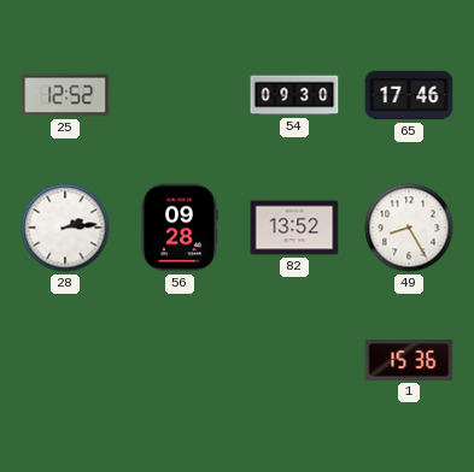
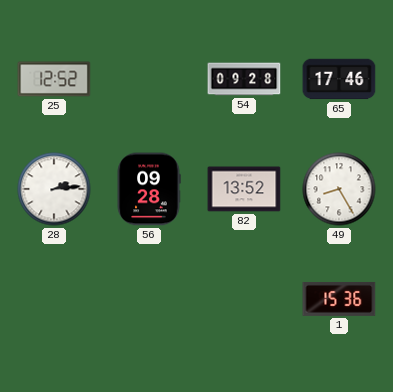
54: 09:30 -> 09:28
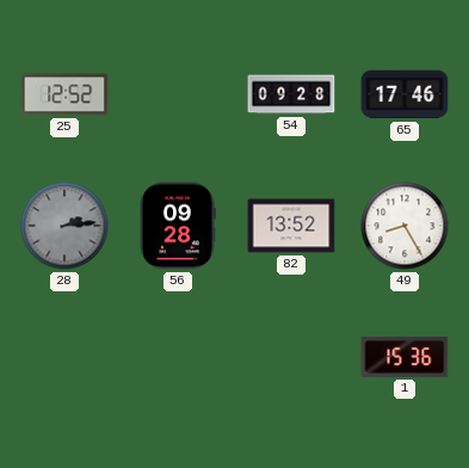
28 dial: white -> grey
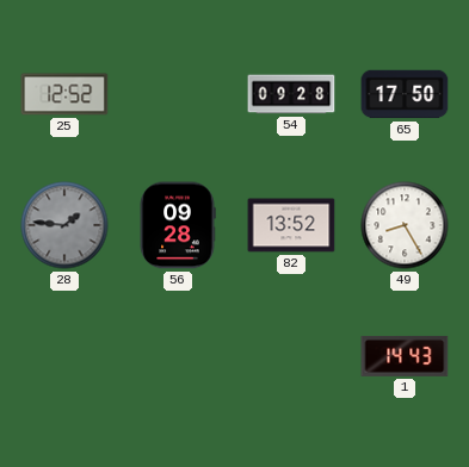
65: 17:46 -> 17:50
28: 2:14 -> 1:46
1: 15:36 -> 14:43
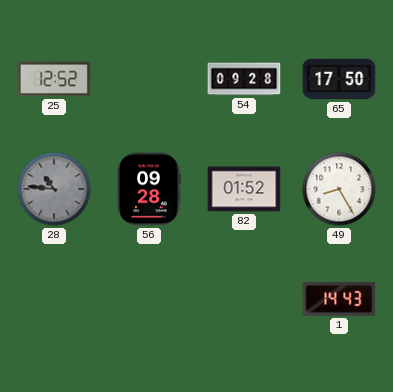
28: 1:46 -> 10:46
82: 13:52 -> 01:52
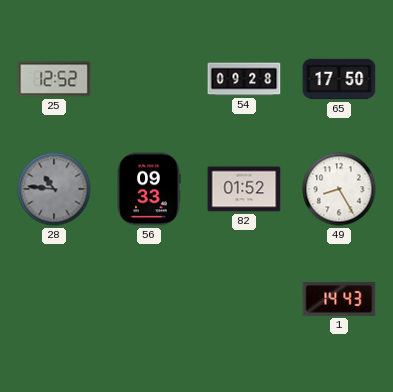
56: 09:28 -> 09:33
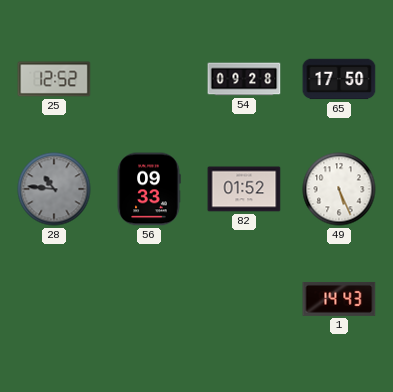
49: 8:25 -> 5:26
